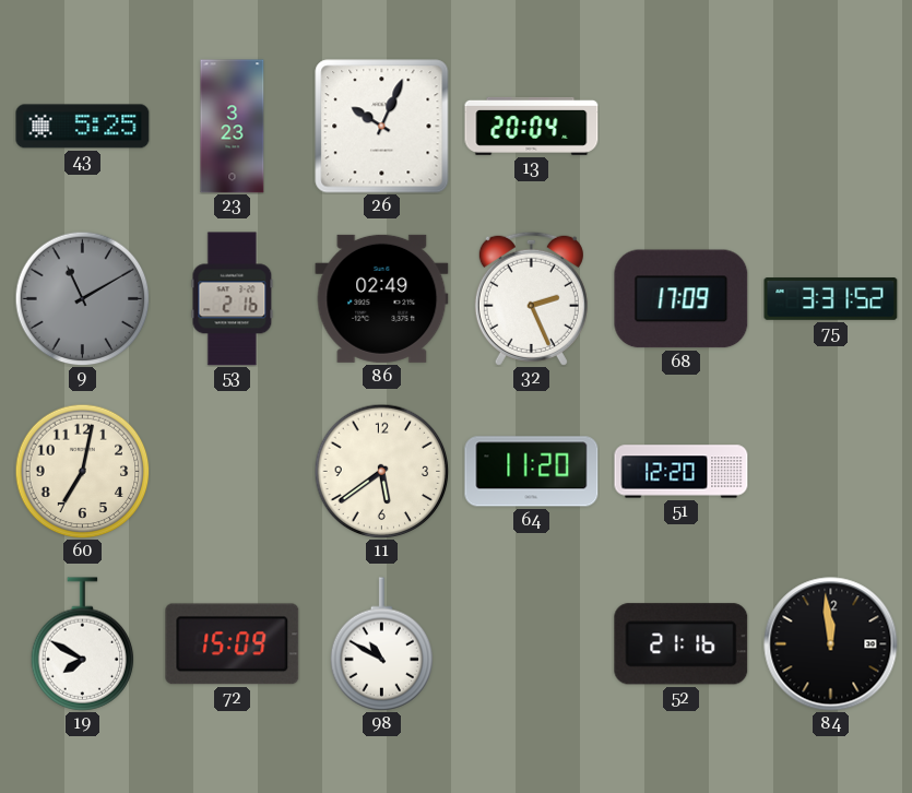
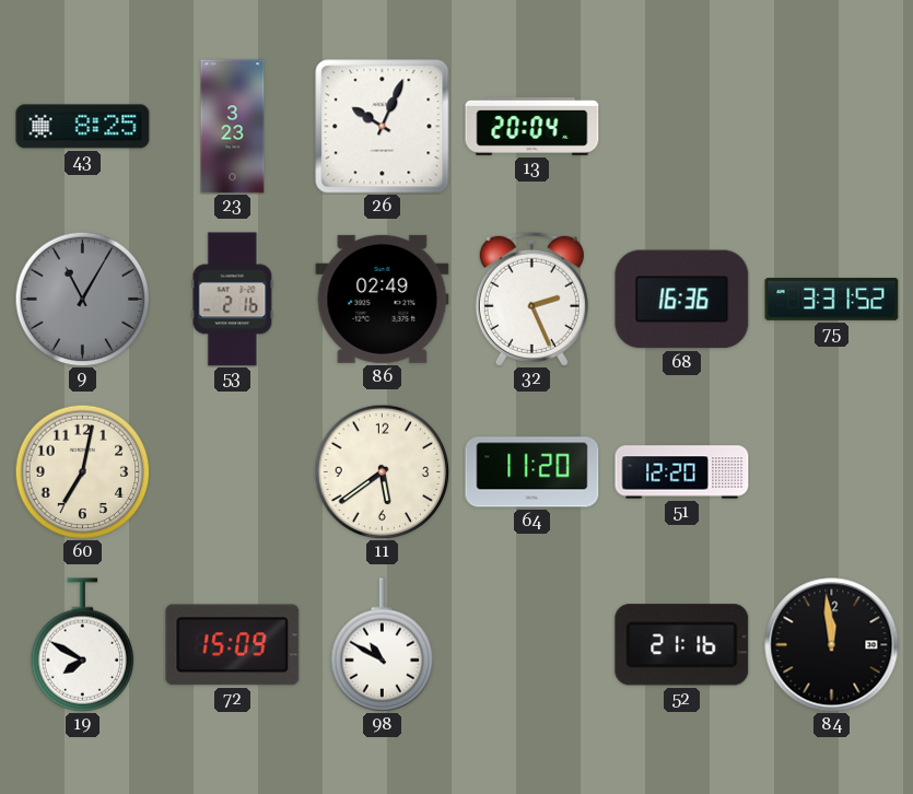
43: 5:25 -> 8:25
9: 11:10 -> 11:05
68: 17:09 -> 16:36
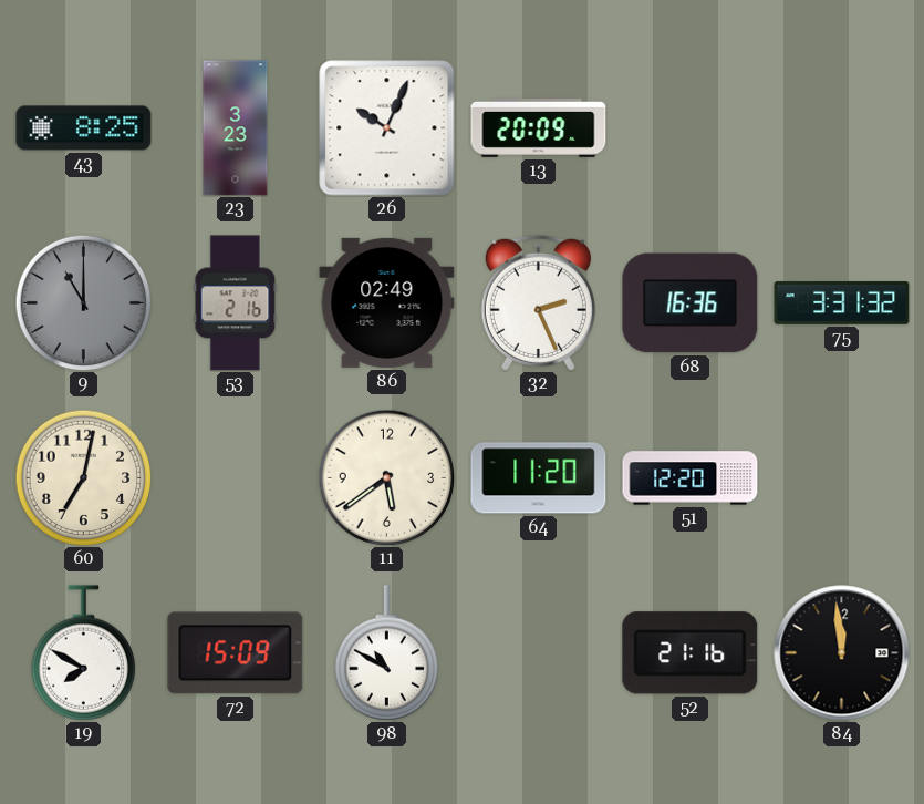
13: 20:04 -> 20:09
9: 11:05 -> 11:00
75: 3:31:52 -> 3:31:32
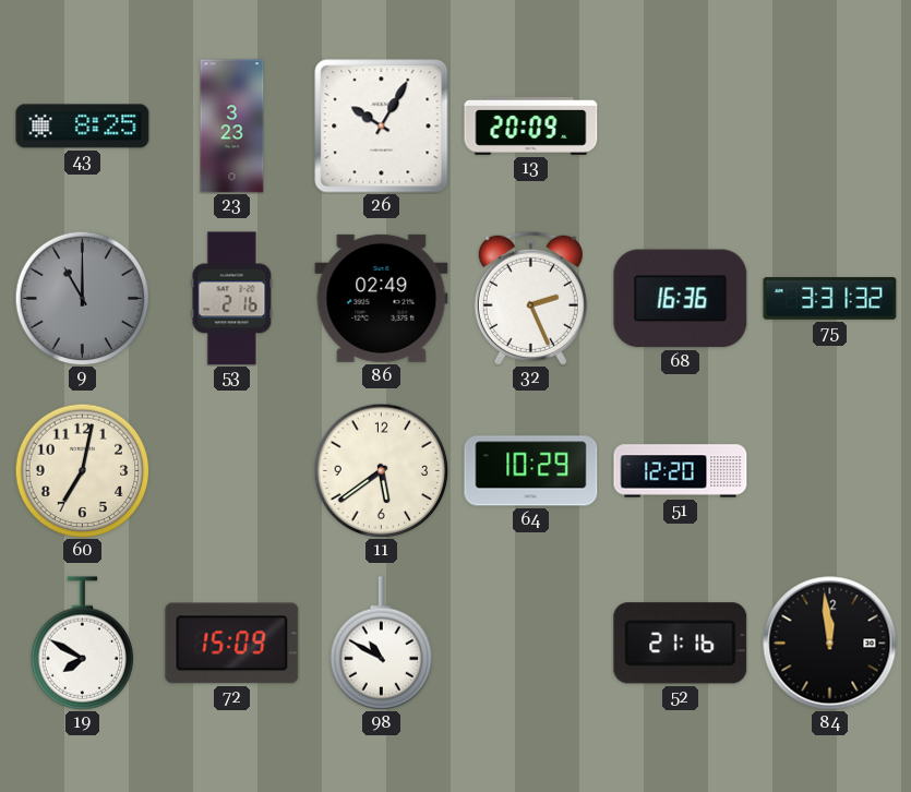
26: 10:04 -> 10:05
64: 11:20 -> 10:29
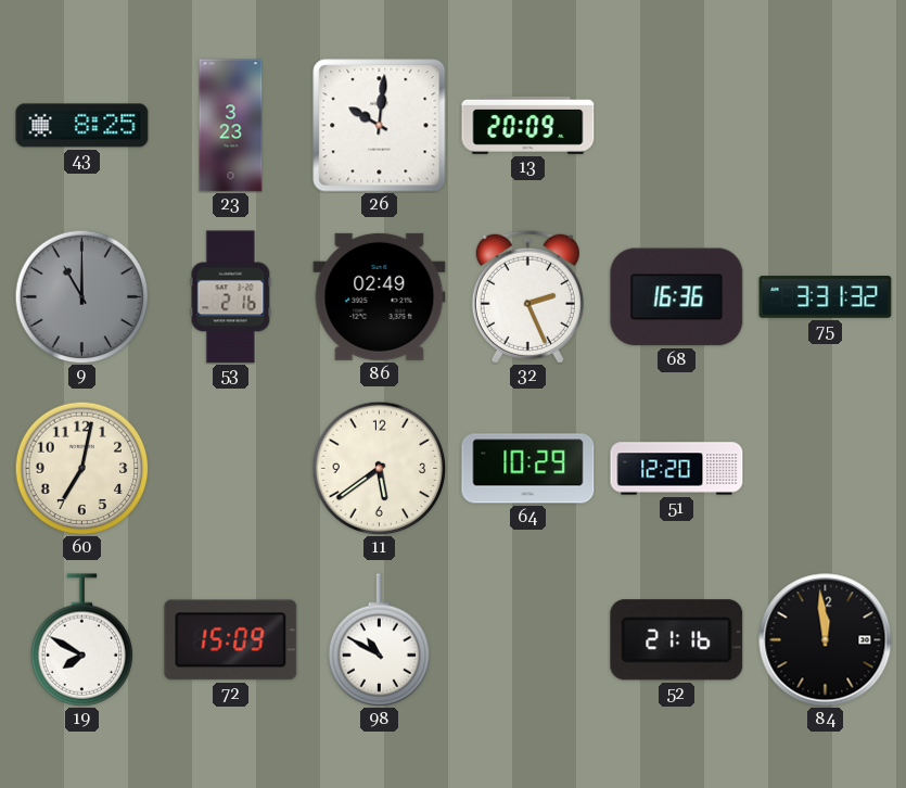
26: 10:05 -> 10:01
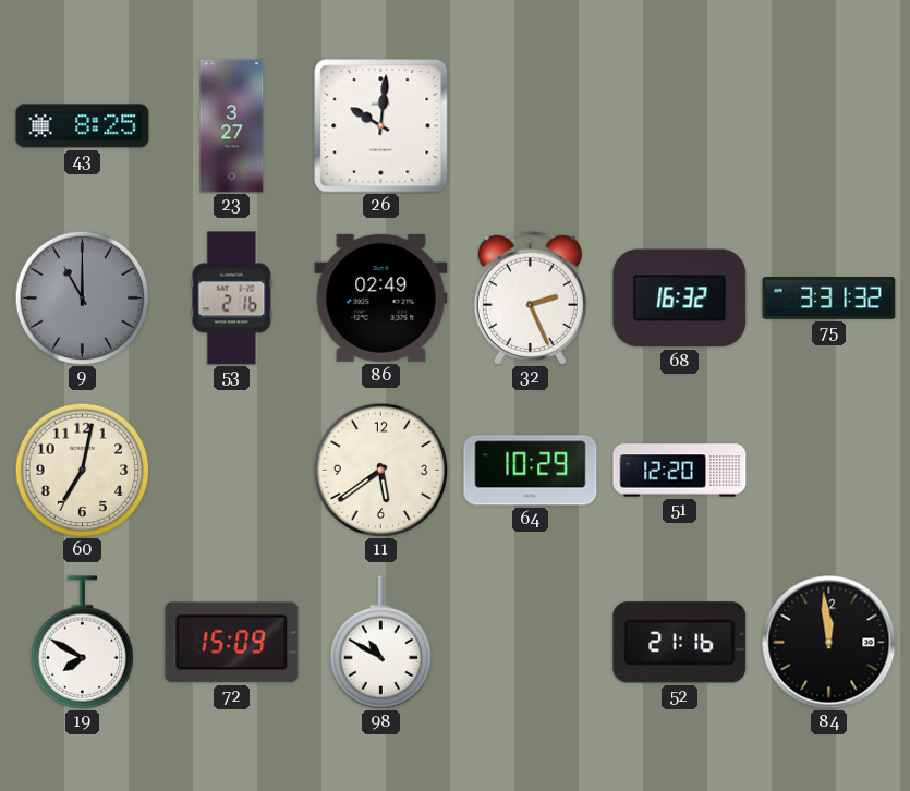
23: 3:23 -> 3:27
13: 20:09 -> none
68: 16:36 -> 16:32
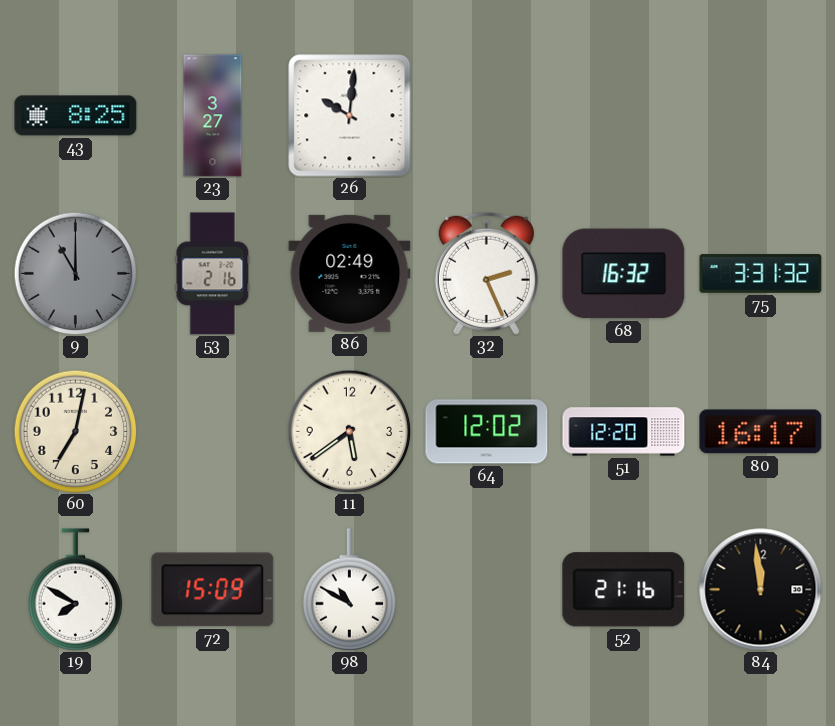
64: 10:29 -> 12:02
80: none -> 16:17
